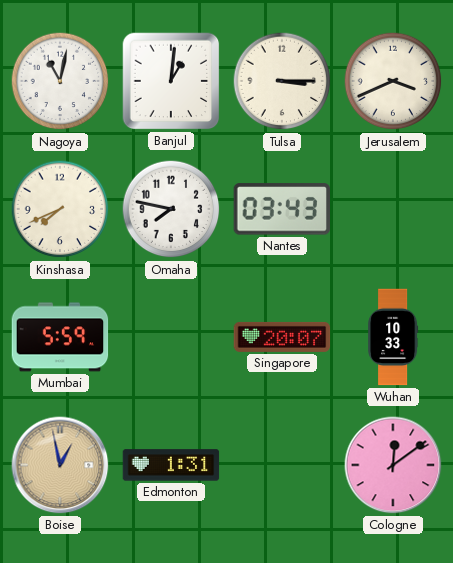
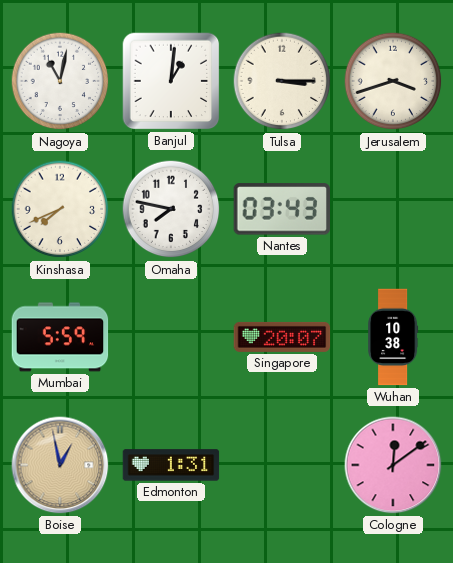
Jerusalem: 3:41 -> 3:42
Wuhan: 10:33 -> 10:38
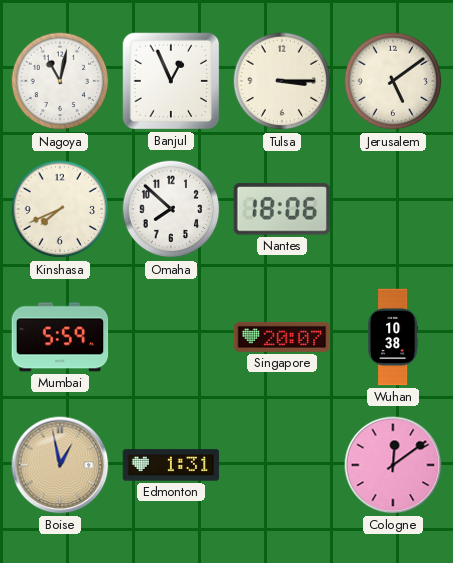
Banjul: 1:01 -> 12:56
Jerusalem: 3:42 -> 5:09
Omaha: 7:47 -> 7:52
Nantes: 03:43 -> 18:06
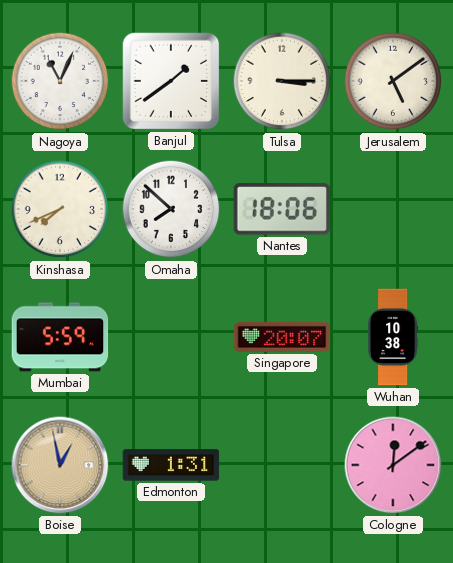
Nagoya: 11:02 -> 11:04
Banjul: 12:56 -> 1:39
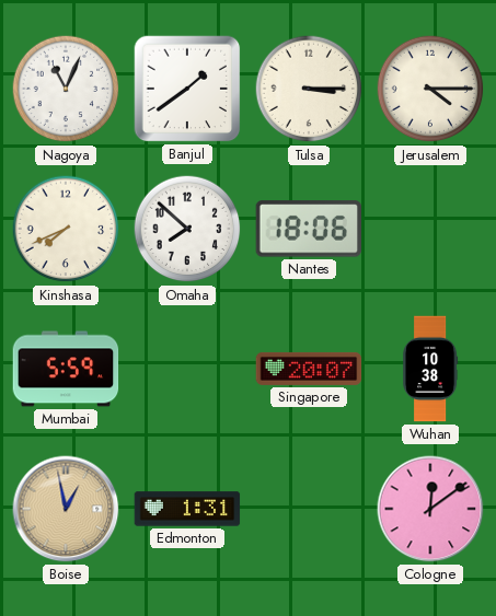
Jerusalem: 5:09 -> 4:15
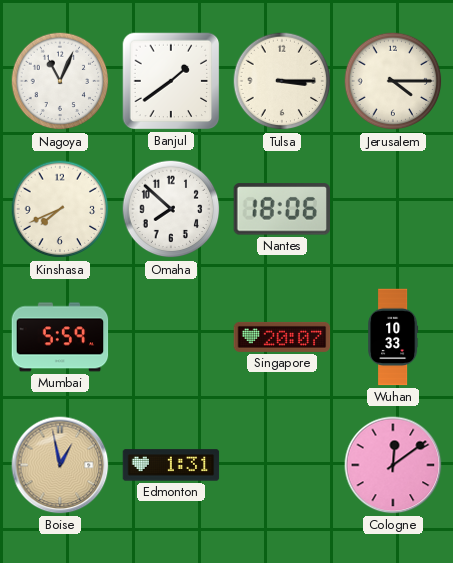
Wuhan: 10:38 -> 10:33
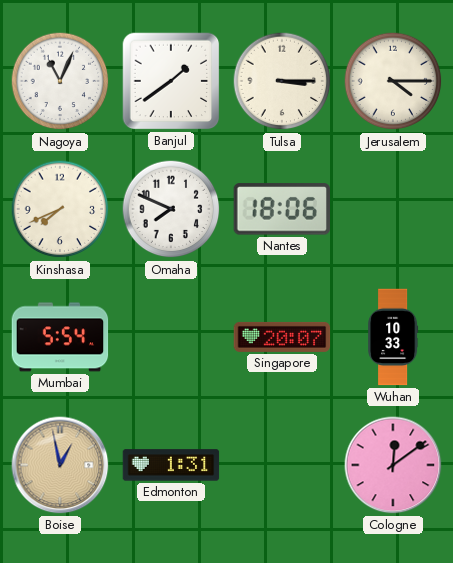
Omaha: 7:52 -> 7:49
Mumbai: 5:59 -> 5:54
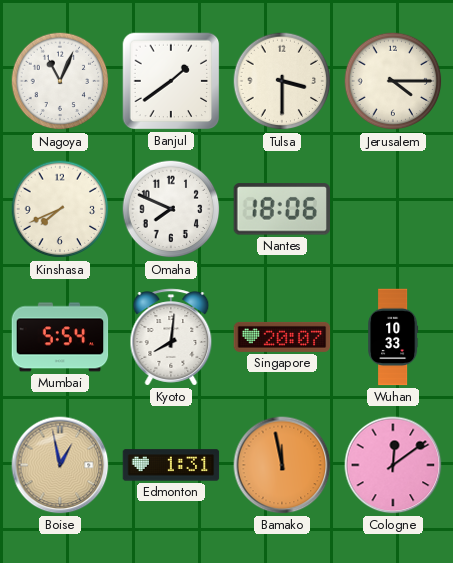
Tulsa: 3:15 -> 3:30
Kyoto: none -> 8:01
Bamako: none -> 11:58
